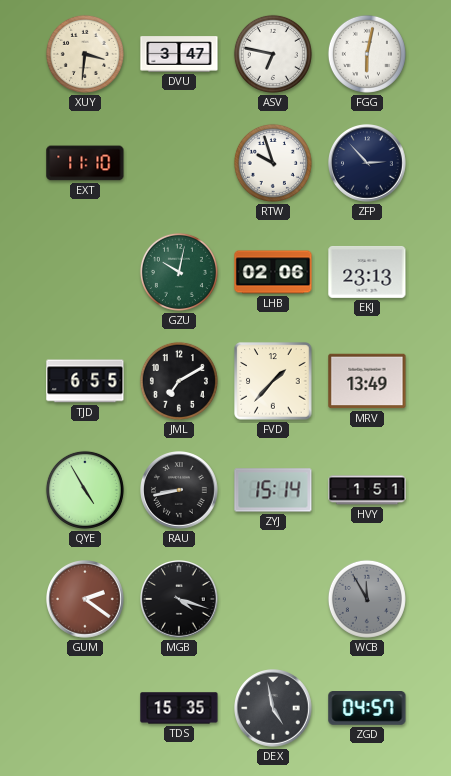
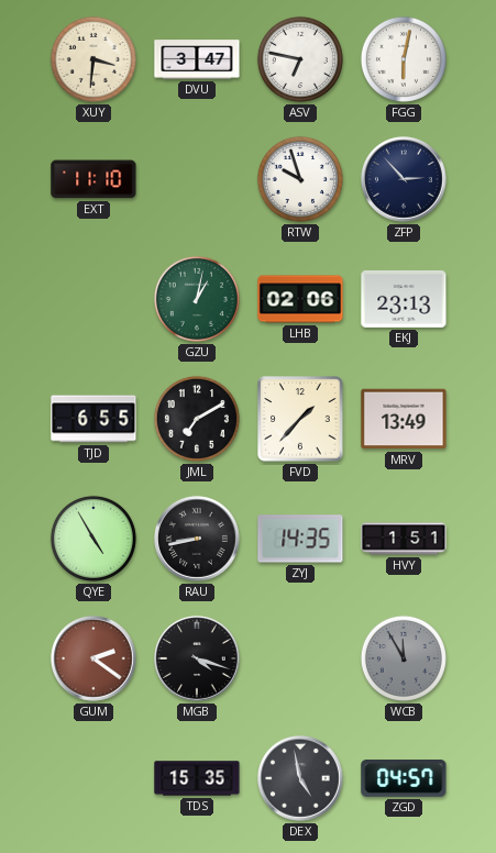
GZU: 10:02 -> 1:02
ZYJ: 15:14 -> 14:35
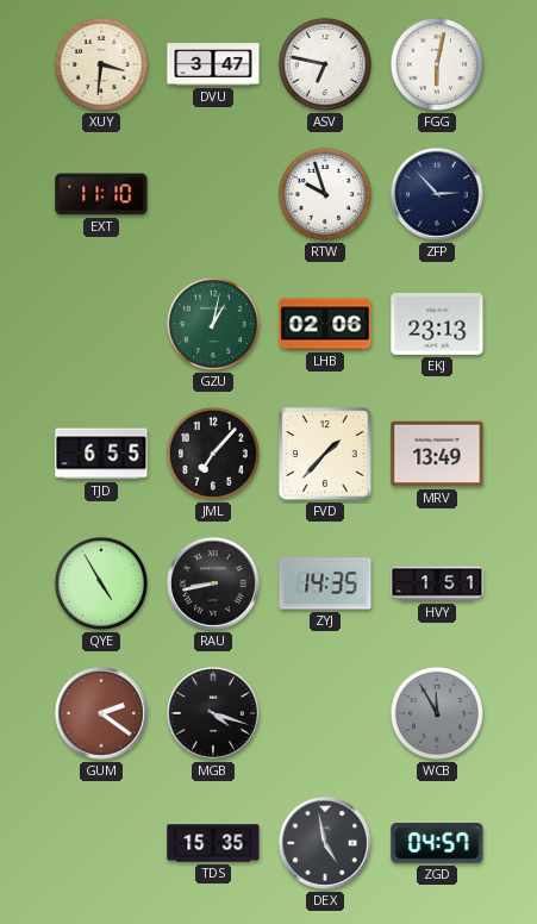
JML: 7:10 -> 7:07
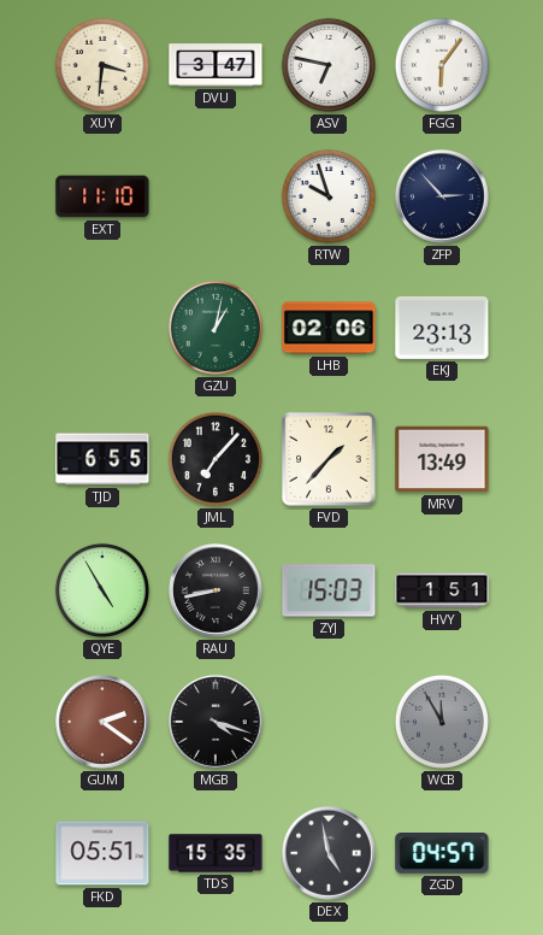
FGG: 6:02 -> 6:06
ZYJ: 14:35 -> 15:03
FKD: none -> 05:51
